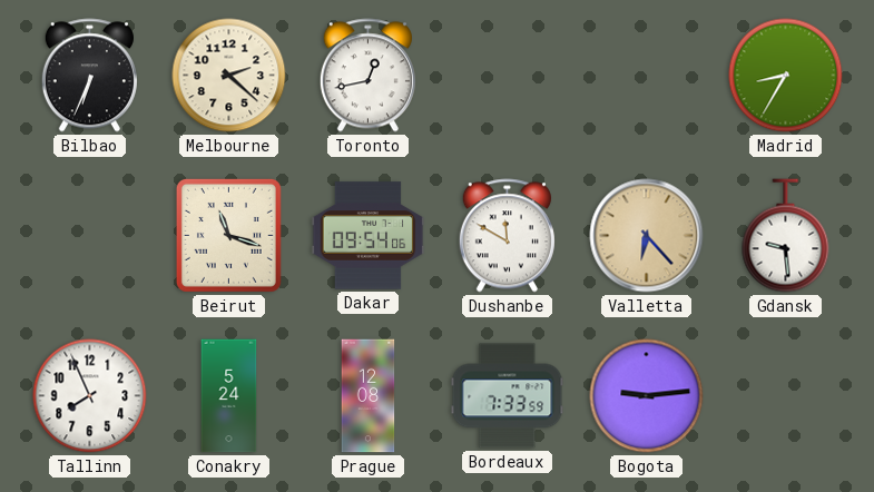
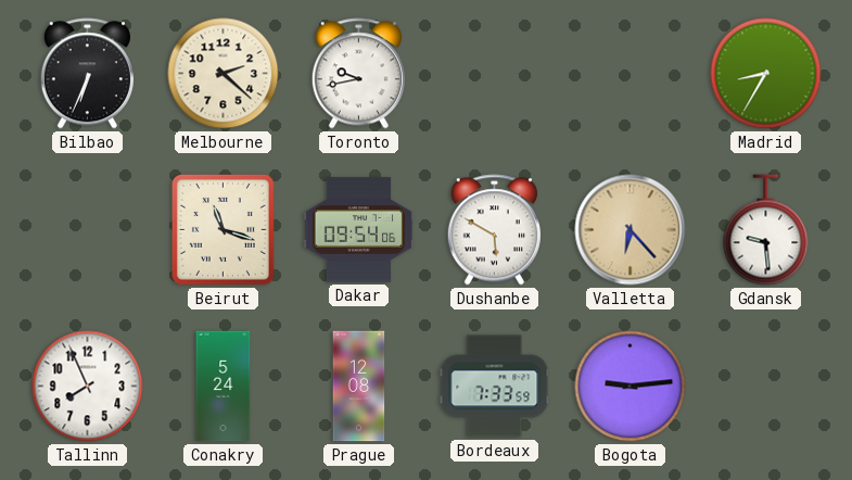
Toronto: 12:43 -> 9:43
Dushanbe: 11:50 -> 5:50
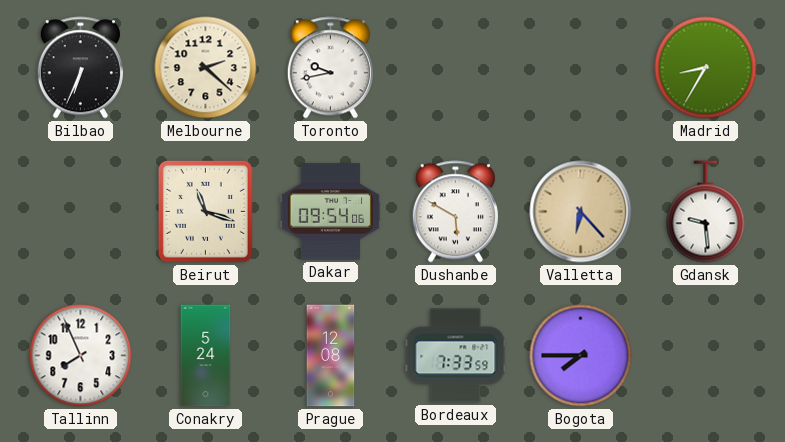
Bogota: 9:14 -> 7:45
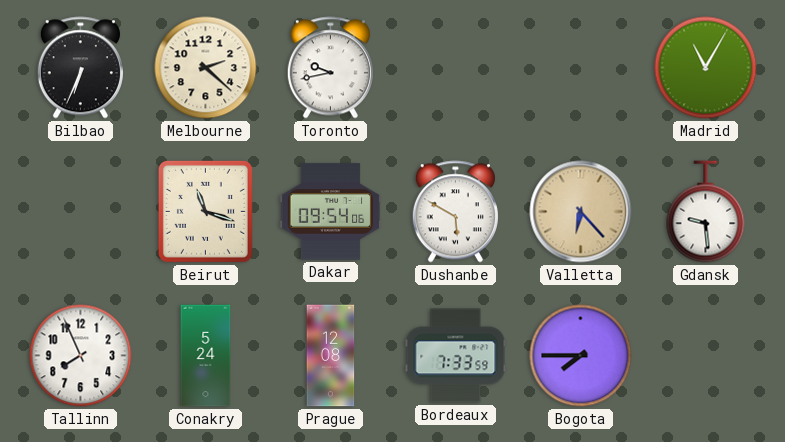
Madrid: 8:35 -> 11:05
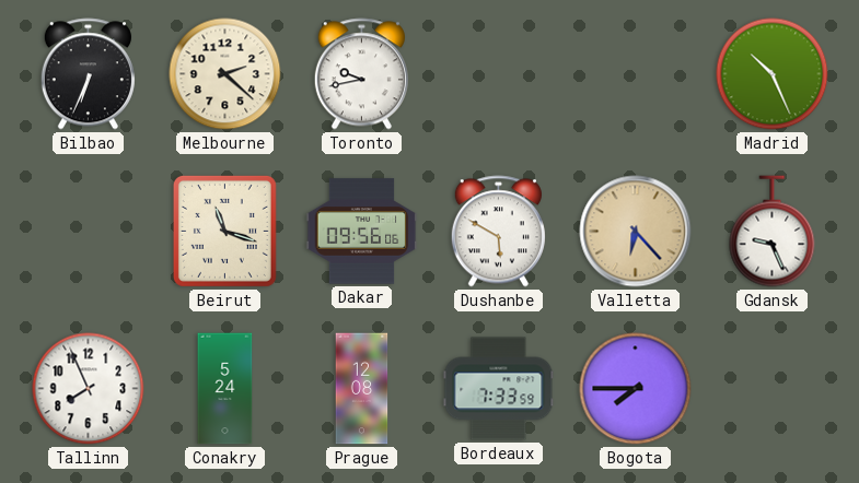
Madrid: 11:05 -> 10:26
Dakar: 09:54 -> 09:56
Gdansk: 9:29 -> 9:26
